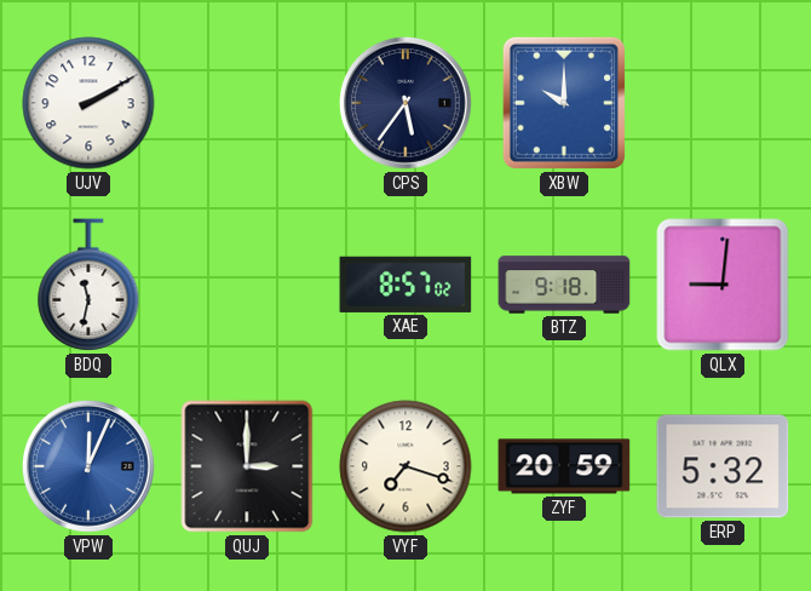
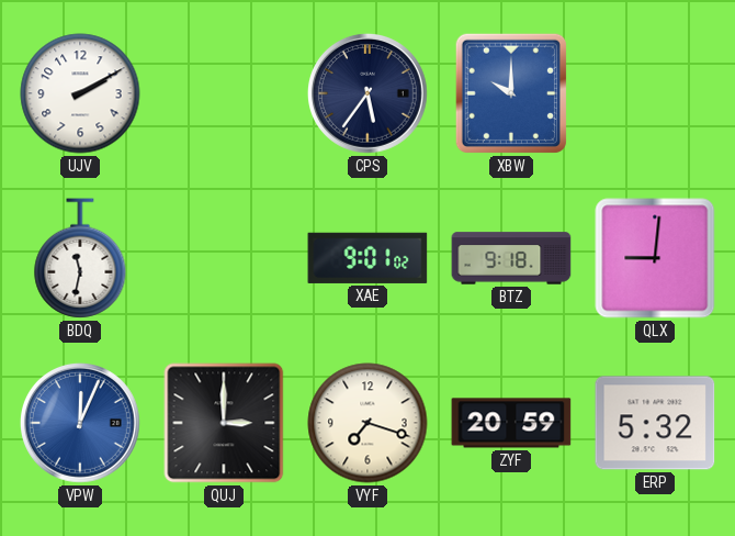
XAE: 8:57 -> 9:01
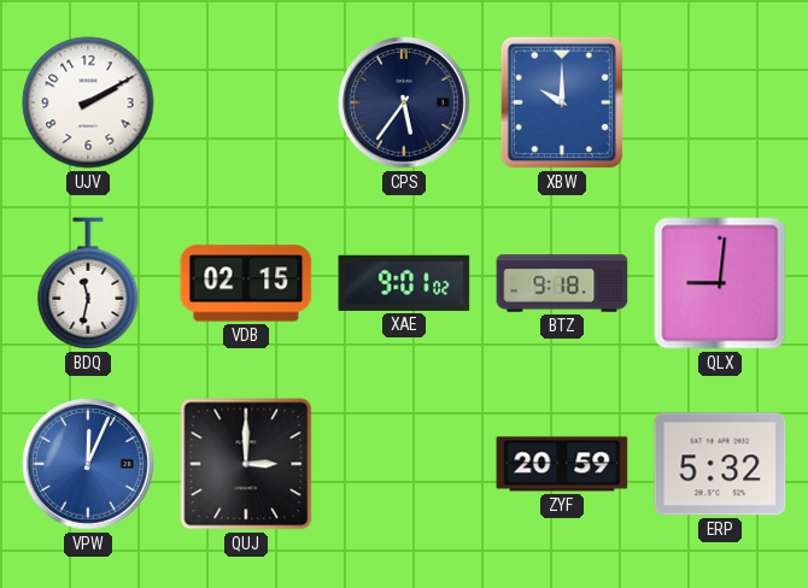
VDB: none -> 02:15
VYF: 7:18 -> none
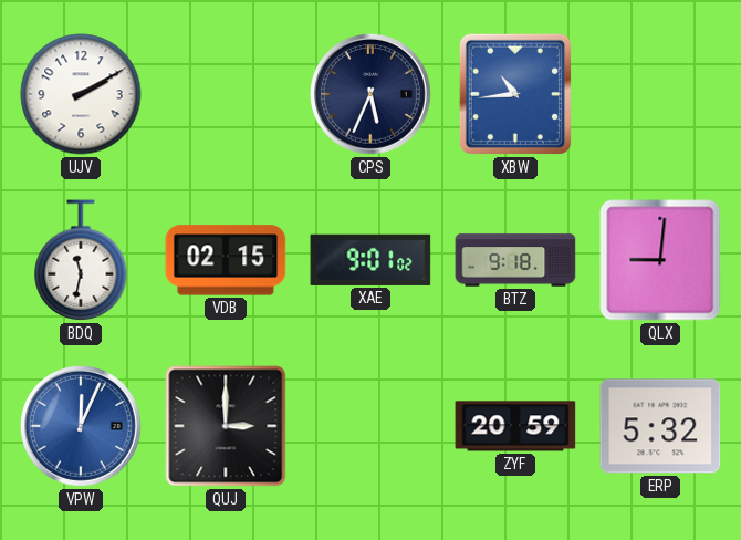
CPS: 5:36 -> 5:34
XBW: 10:00 -> 10:44
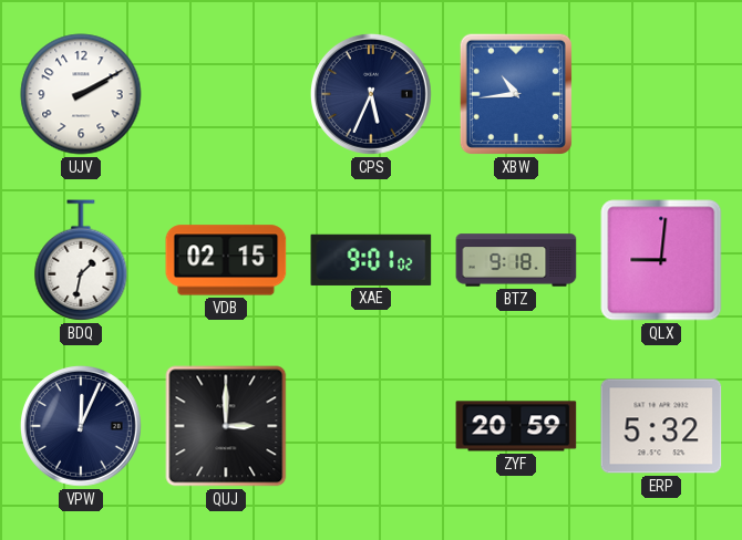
BDQ: 11:32 -> 1:32
VPW dial: blue -> navy
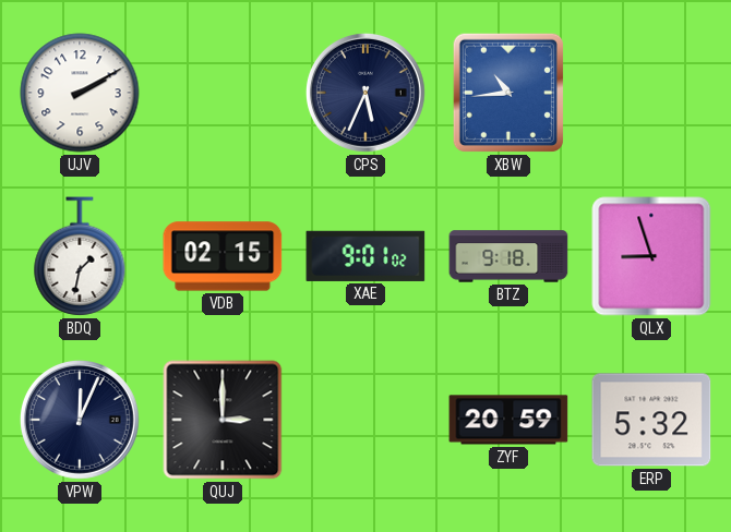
QLX: 9:01 -> 8:57
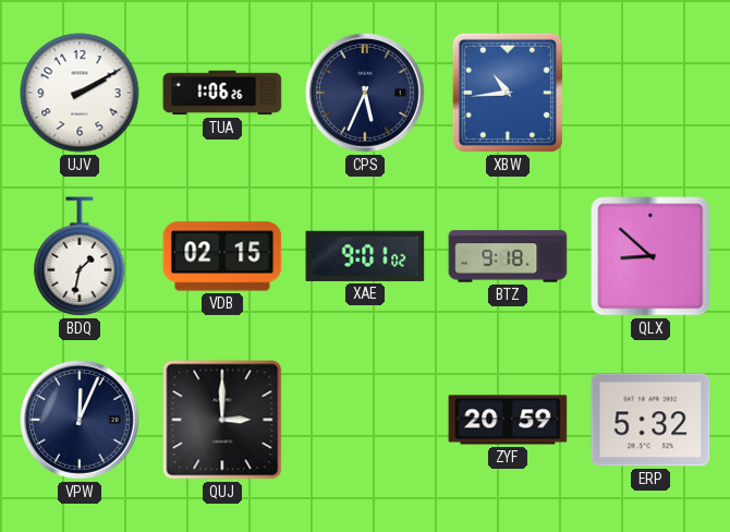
TUA: none -> 1:06
QLX: 8:57 -> 8:52
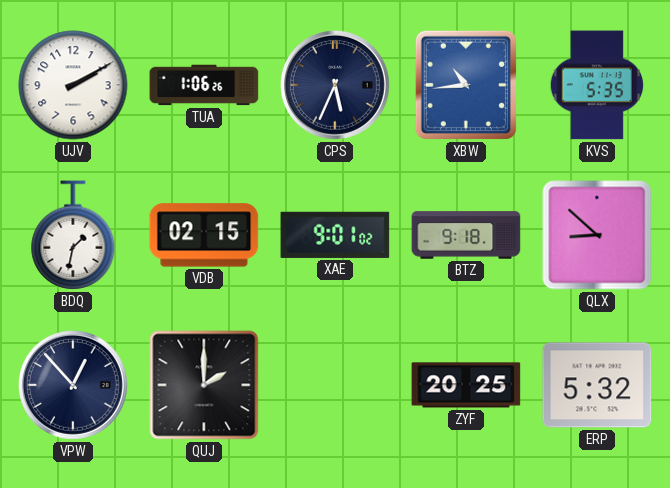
KVS: none -> 5:35
VPW: 12:04 -> 12:53
QUJ: 3:00 -> 2:00
ZYF: 20:59 -> 20:25
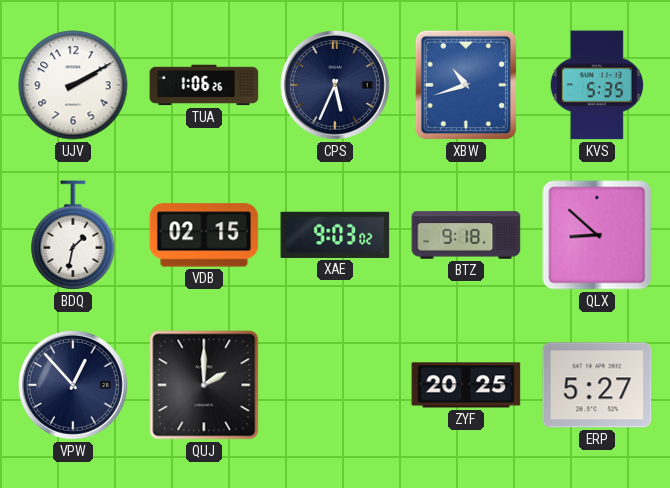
XBW: 10:44 -> 10:42
XAE: 9:01 -> 9:03
ERP: 5:32 -> 5:27
